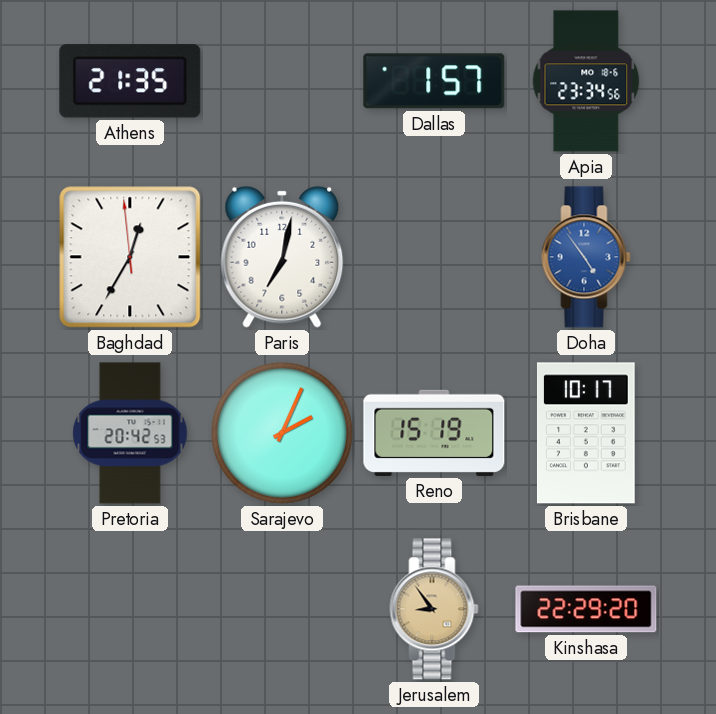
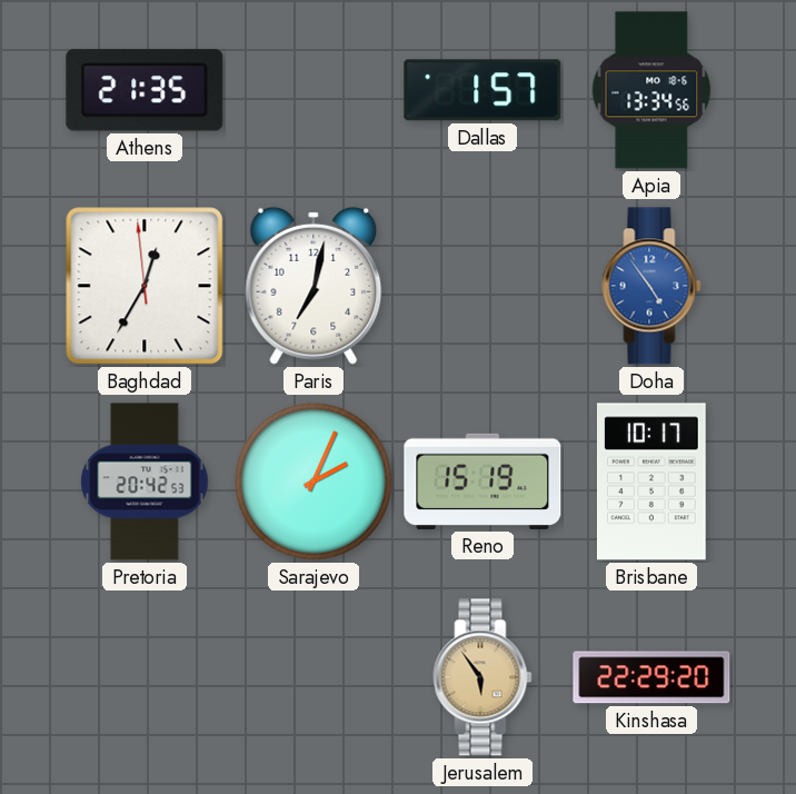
Apia: 23:34 -> 13:34
Jerusalem: 8:54 -> 5:54
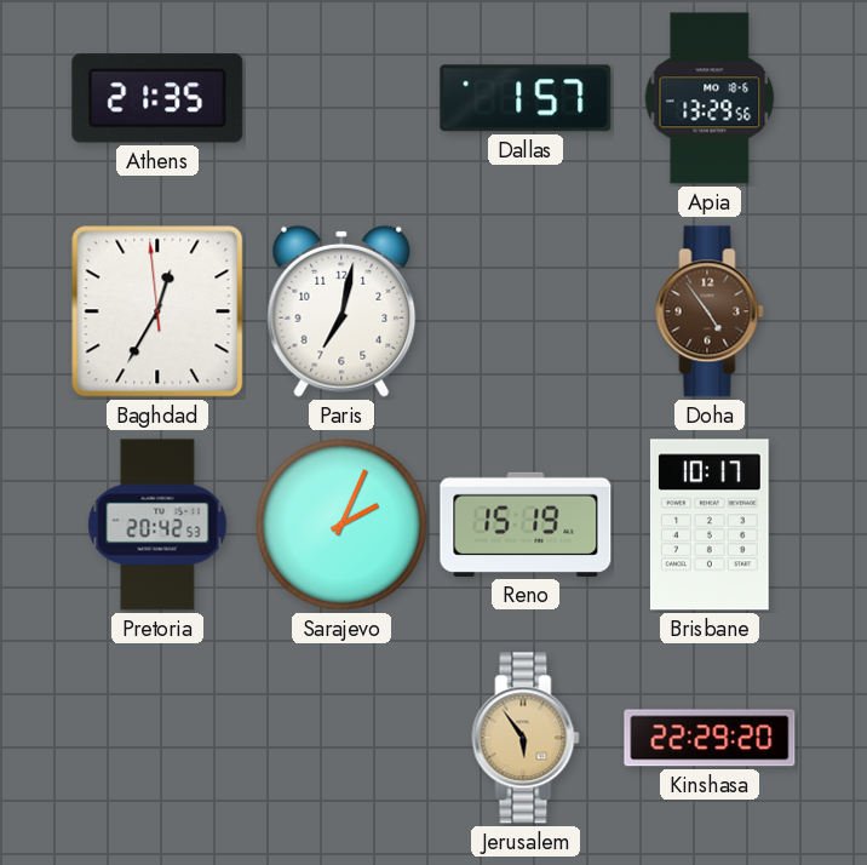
Apia: 13:34 -> 13:29
Doha dial: blue -> brown
